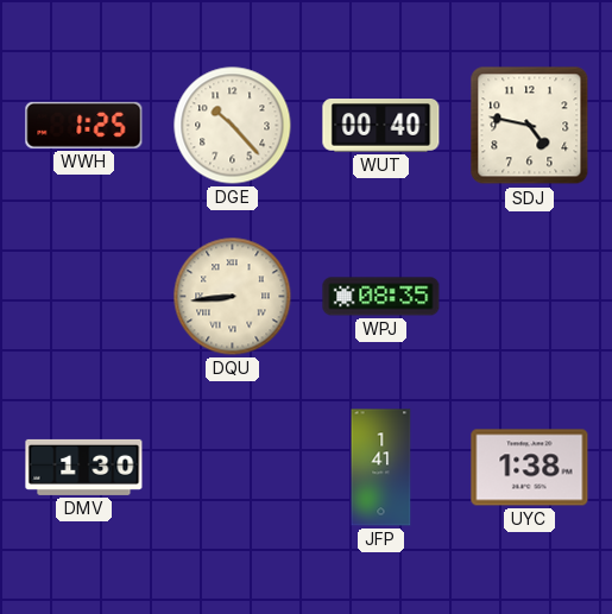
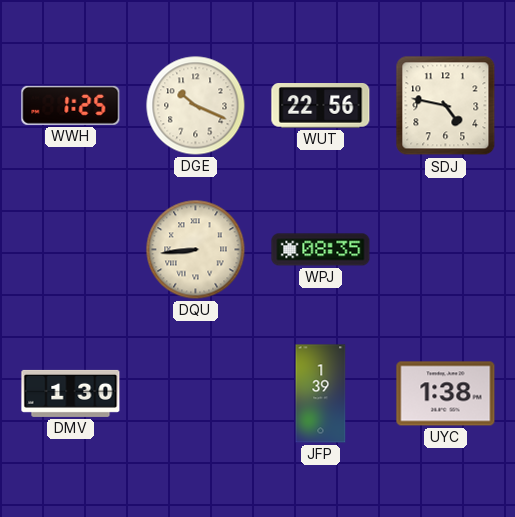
DGE: 10:23 -> 10:19
WUT: 00:40 -> 22:56
JFP: 1:41 -> 1:39
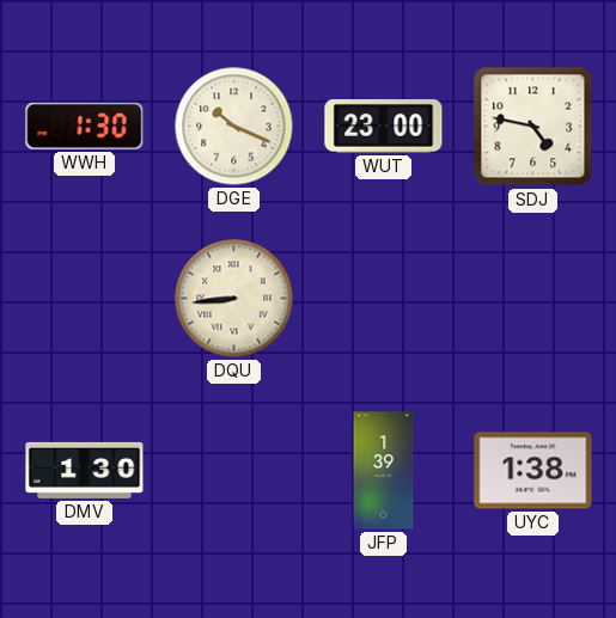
WWH: 1:25 -> 1:30
WUT: 22:56 -> 23:00
WPJ: 08:35 -> none
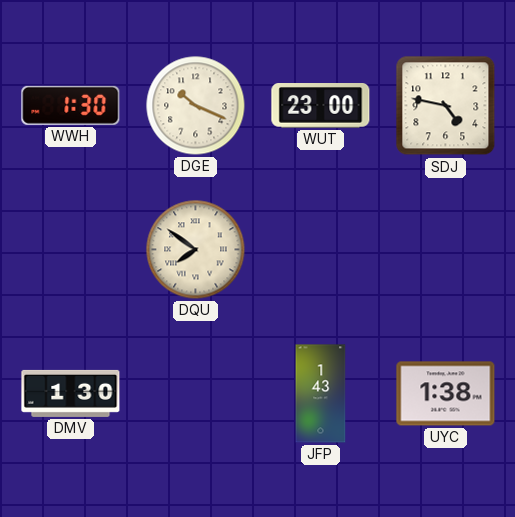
DQU: 8:44 -> 7:51
JFP: 1:39 -> 1:43
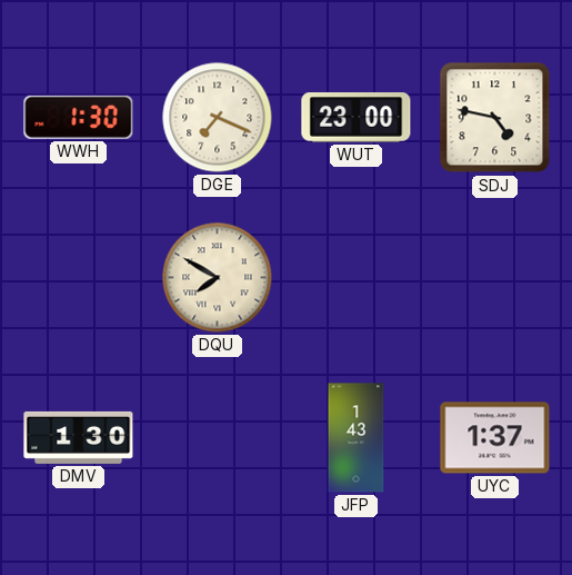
DGE: 10:19 -> 7:19
DQU: 7:51 -> 7:50
UYC: 1:38 -> 1:37
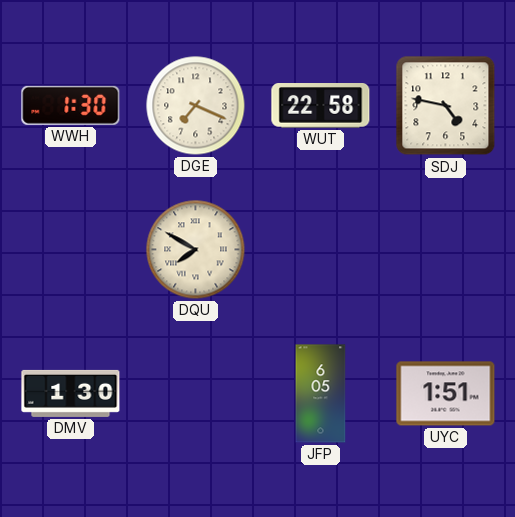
WUT: 23:00 -> 22:58
JFP: 1:43 -> 6:05
UYC: 1:37 -> 1:51
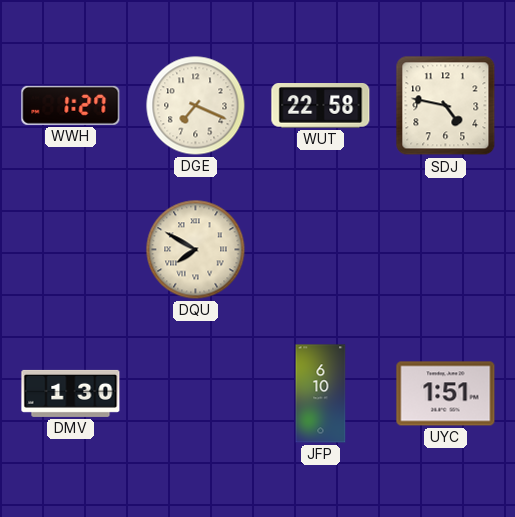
WWH: 1:30 -> 1:27
JFP: 6:05 -> 6:10
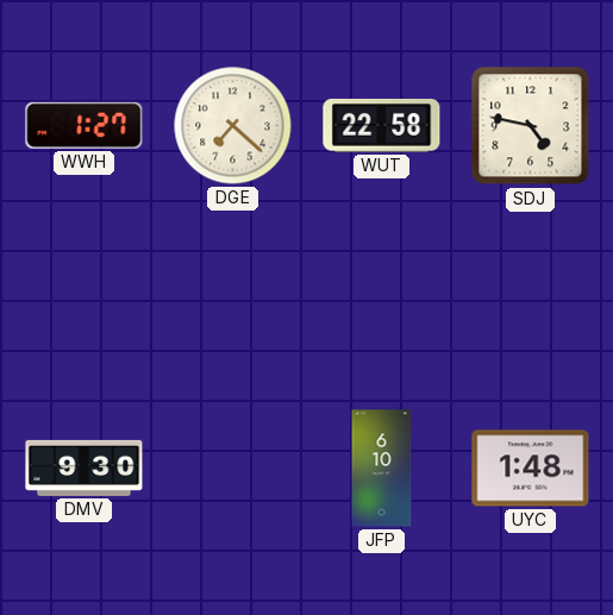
DGE: 7:19 -> 7:22
DQU: 7:50 -> none
DMV: 1:30 -> 9:30
UYC: 1:51 -> 1:48
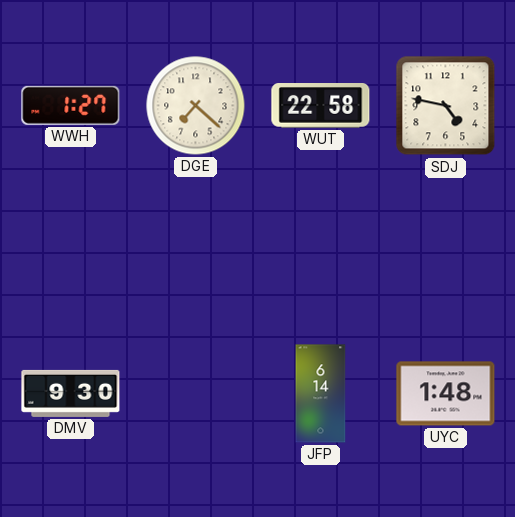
JFP: 6:10 -> 6:14
